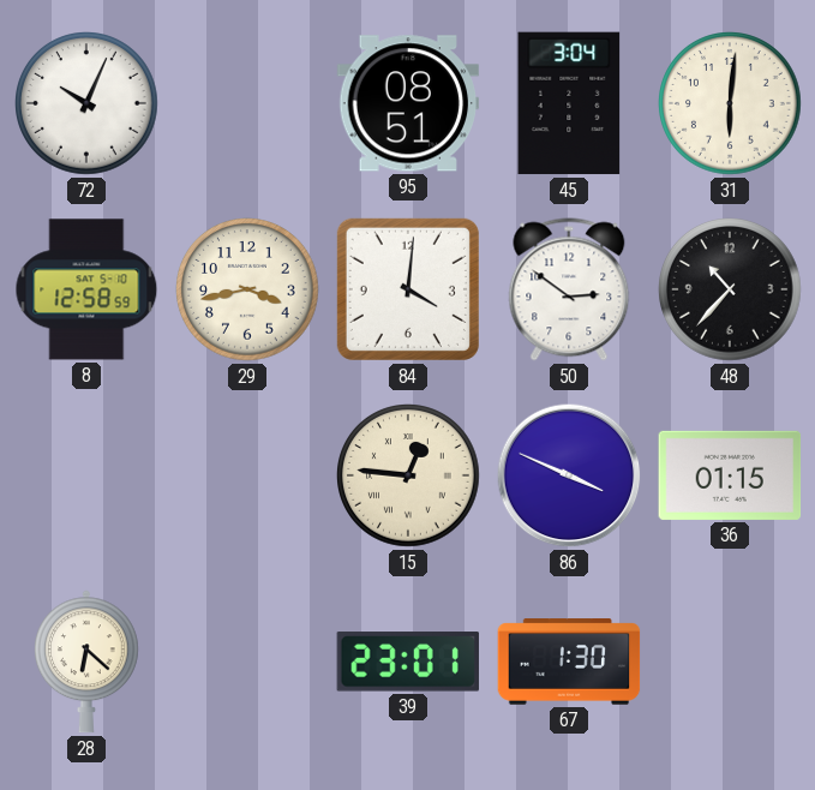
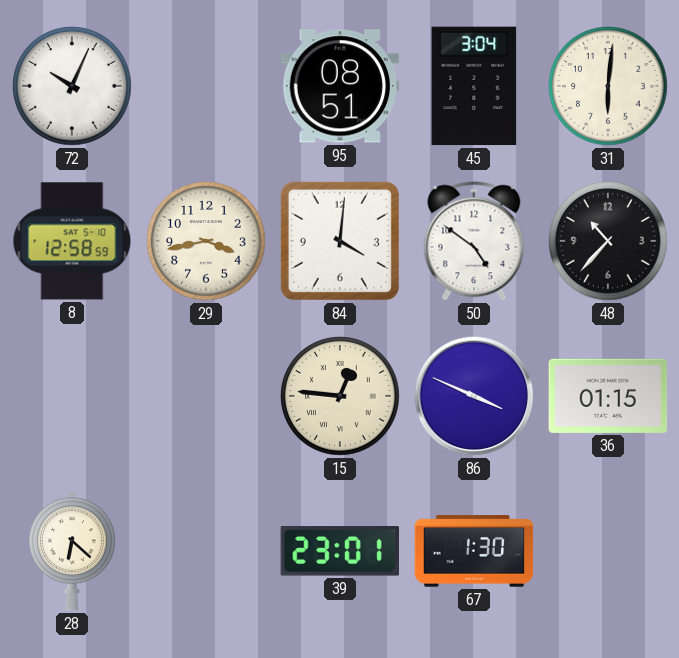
50: 2:51 -> 4:51
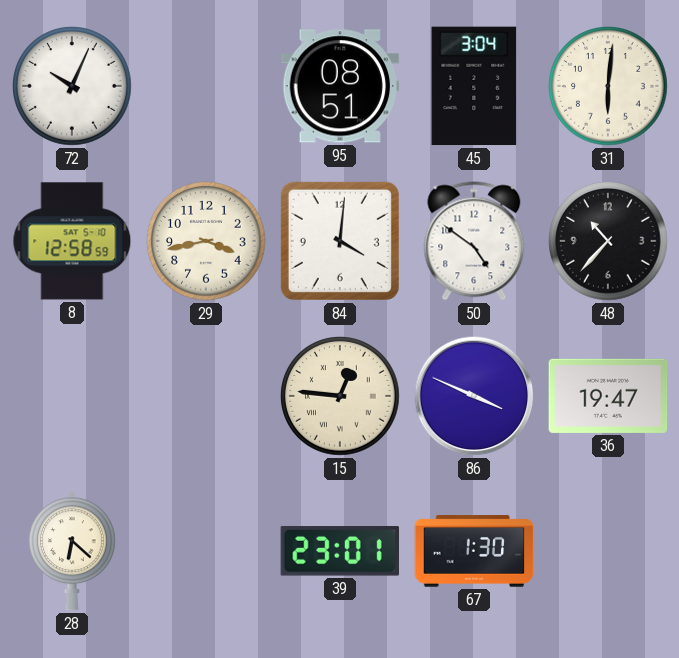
36: 01:15 -> 19:47
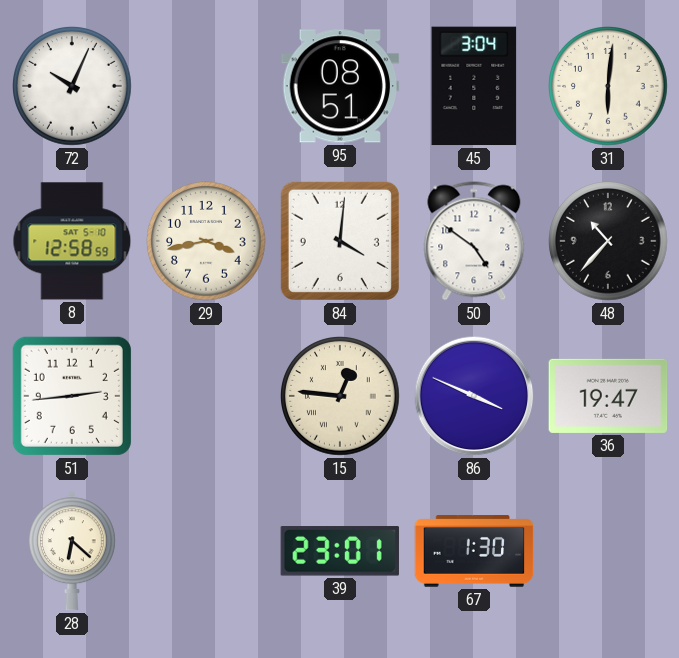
51: none -> 2:44
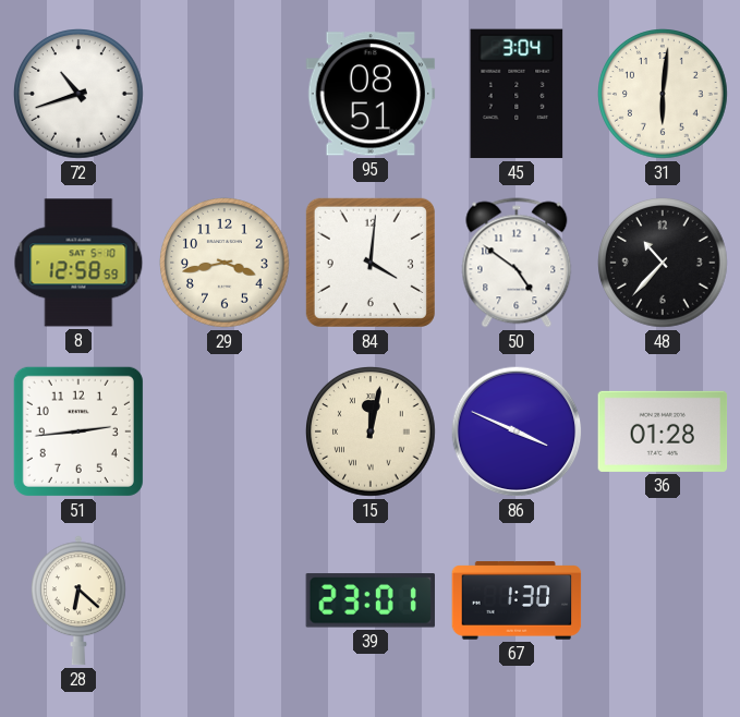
72: 10:04 -> 10:42
15: 12:46 -> 12:02
36: 19:47 -> 01:28
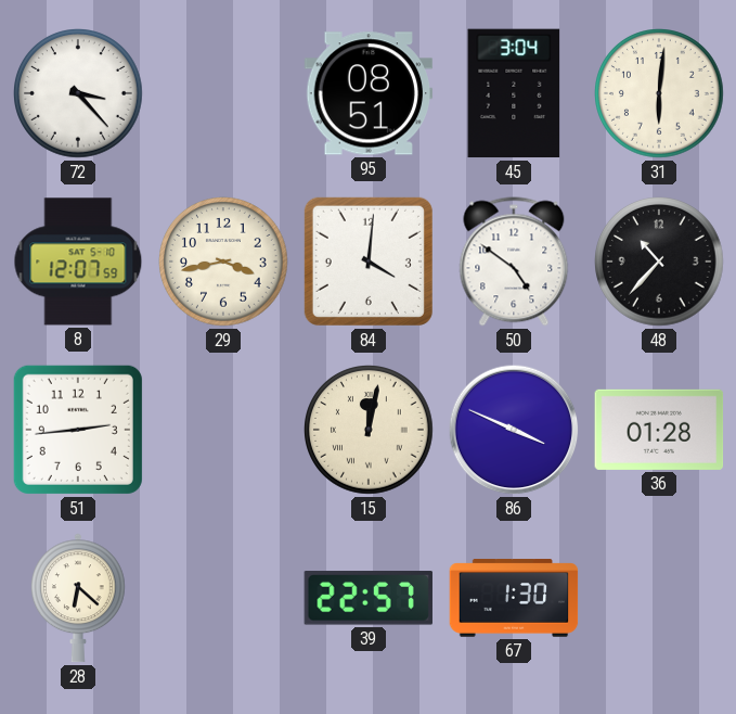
72: 10:42 -> 3:23
8: 12:58 -> 12:07
39: 23:01 -> 22:57
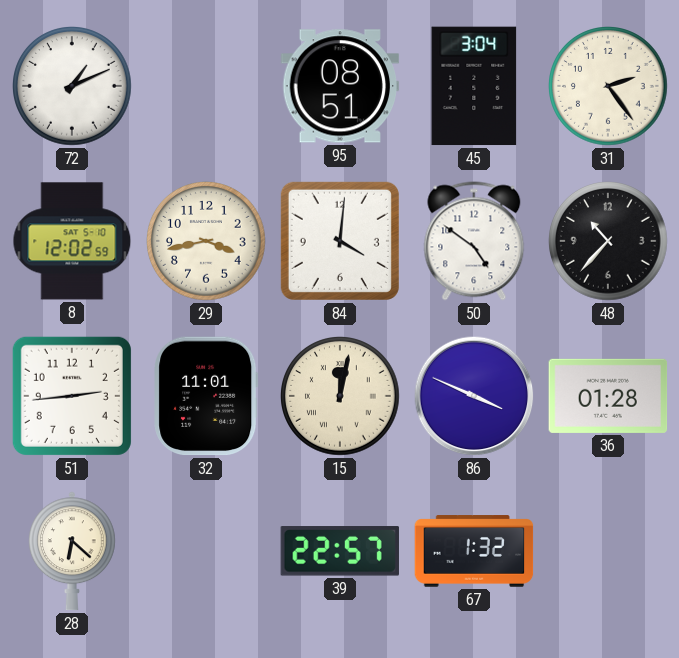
72: 3:23 -> 1:11
31: 6:01 -> 2:24
8: 12:07 -> 12:02
32: none -> 11:01
67: 1:30 -> 1:32
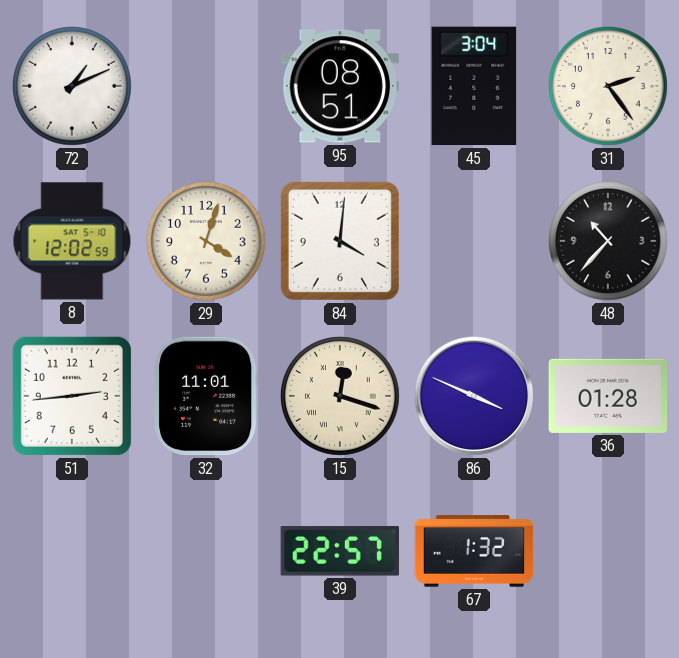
29: 3:43 -> 4:03
50: 4:51 -> none
15: 12:02 -> 12:18
28: 6:22 -> none
